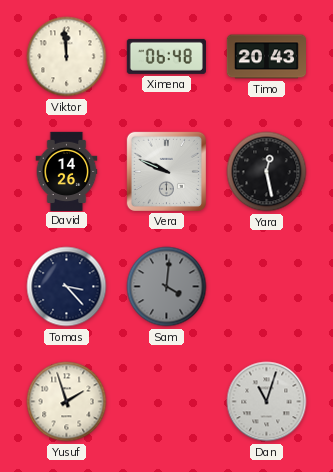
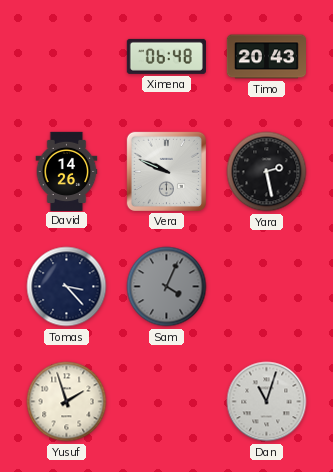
Viktor: 11:59 -> none
Yara: 12:28 -> 2:28
Sam: 4:01 -> 4:04
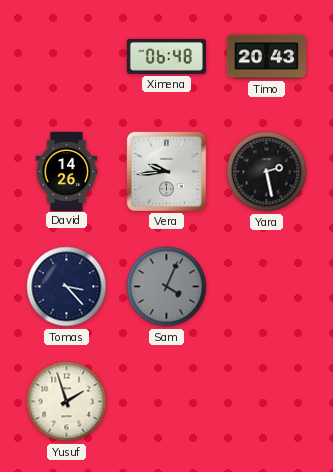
Vera: 9:49 -> 9:44
Dan: 11:03 -> none
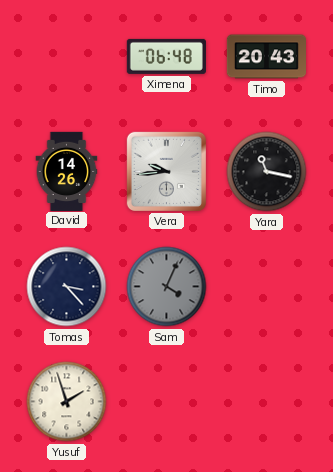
Yara: 2:28 -> 11:17
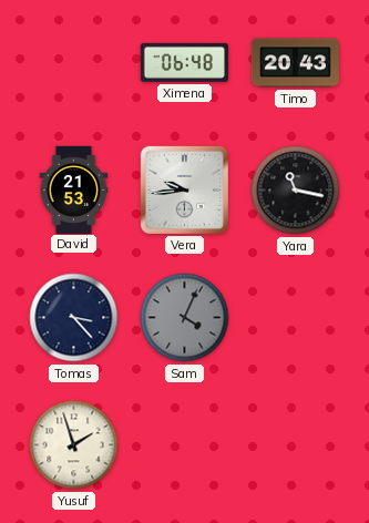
David: 14:26 -> 21:53
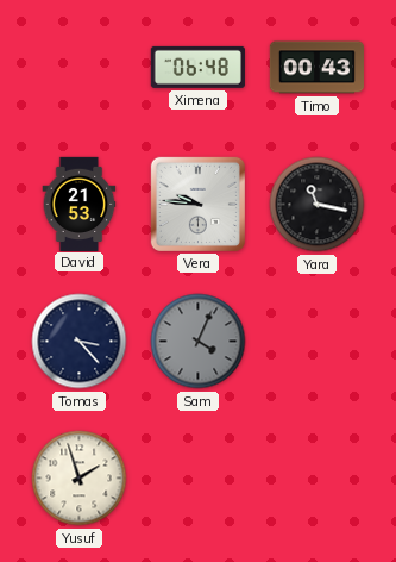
Timo: 20:43 -> 00:43
Vera: 9:44 -> 9:46
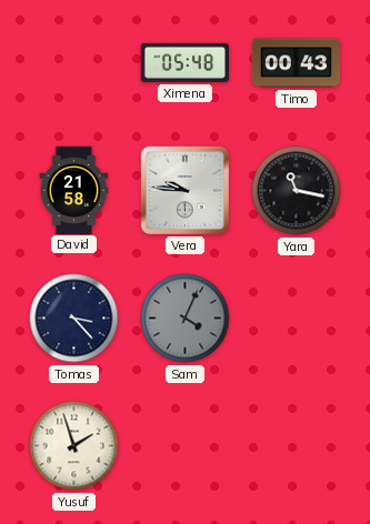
Ximena: 06:48 -> 05:48
David: 21:53 -> 21:58
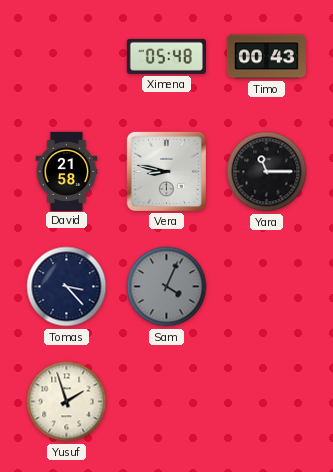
Vera: 9:46 -> 8:47
Yara: 11:17 -> 11:15
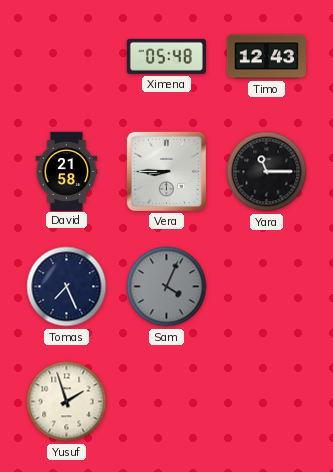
Timo: 00:43 -> 12:43
Vera: 8:47 -> 8:45
Tomas: 3:23 -> 7:26
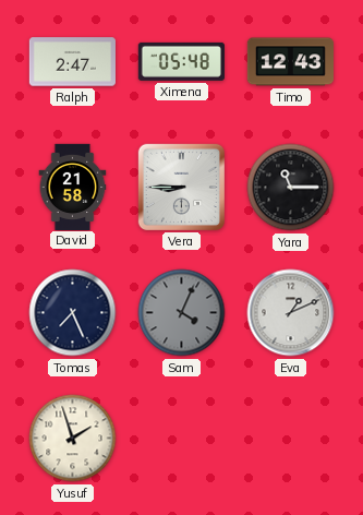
Ralph: none -> 2:47
Eva: none -> 1:11
